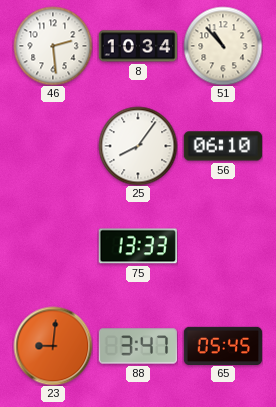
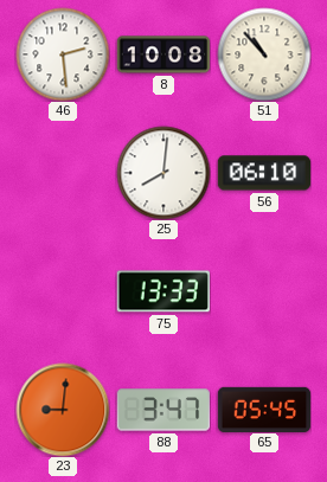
8: 10:34 -> 10:08
25: 8:06 -> 8:01
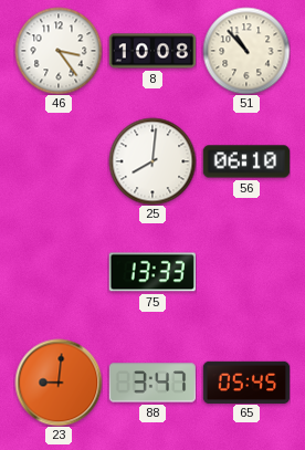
46: 2:29 -> 3:24
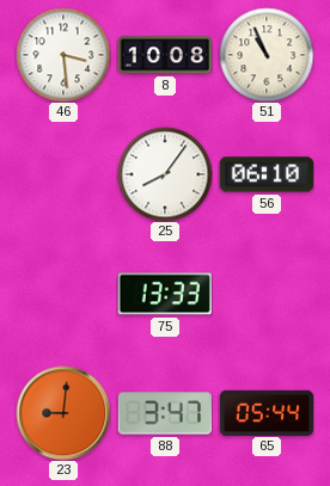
46: 3:24 -> 3:29
51: 10:53 -> 10:56
25: 8:01 -> 8:06
65: 05:45 -> 05:44
